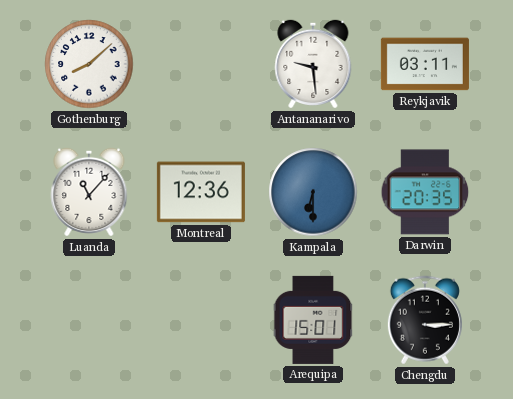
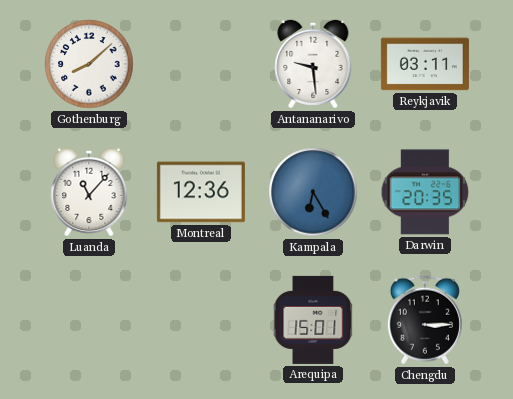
Kampala: 6:30 -> 6:25
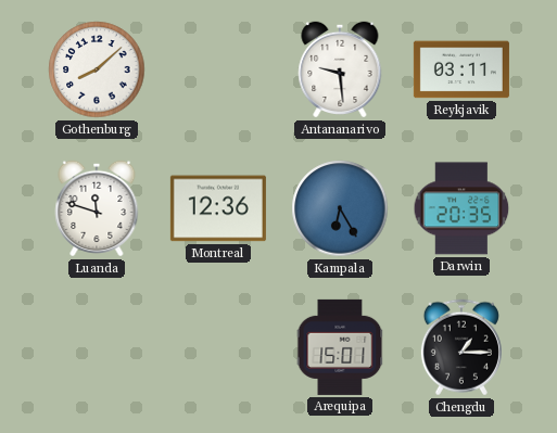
Luanda: 11:07 -> 11:48
Chengdu: 3:15 -> 1:15
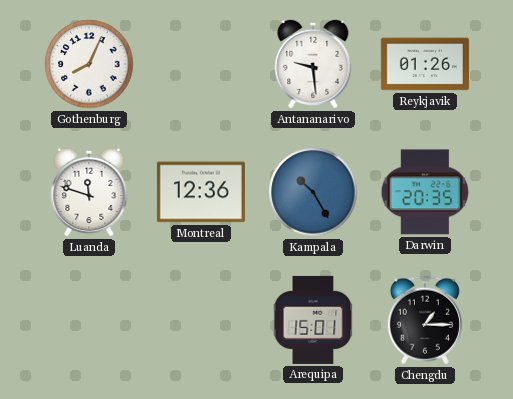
Gothenburg: 8:08 -> 8:04
Reykjavik: 03:11 -> 01:26
Kampala: 6:25 -> 10:25
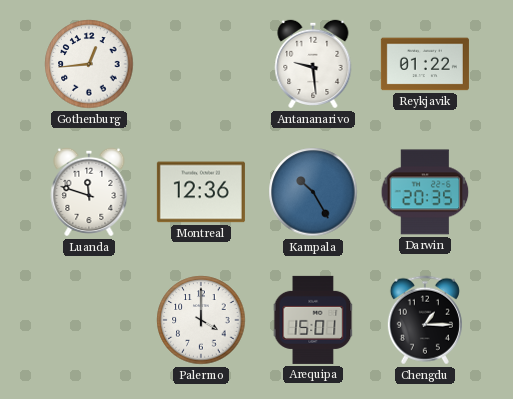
Gothenburg: 8:04 -> 12:44
Reykjavik: 01:26 -> 01:22
Palermo: none -> 4:00
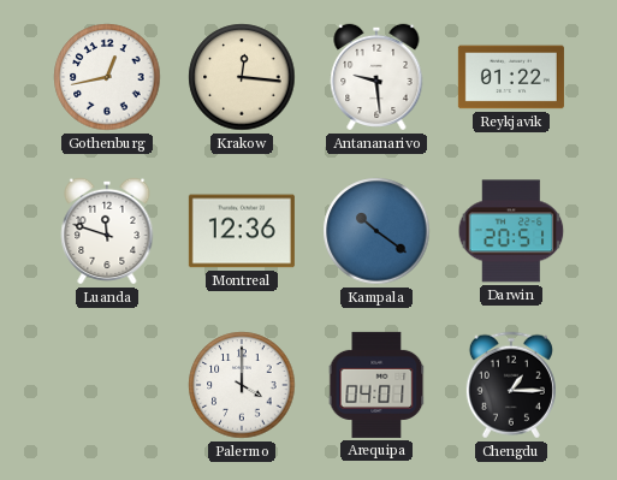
Gothenburg: 12:44 -> 12:43
Krakow: none -> 12:16
Kampala: 10:25 -> 10:21
Darwin: 20:35 -> 20:51
Arequipa: 15:01 -> 04:01
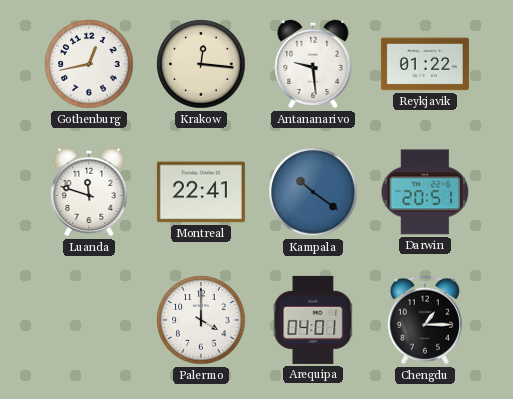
Montreal: 12:36 -> 22:41
